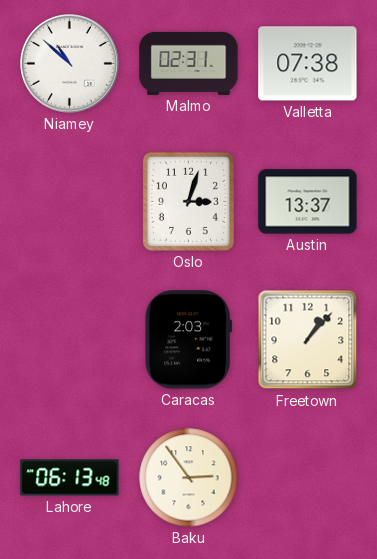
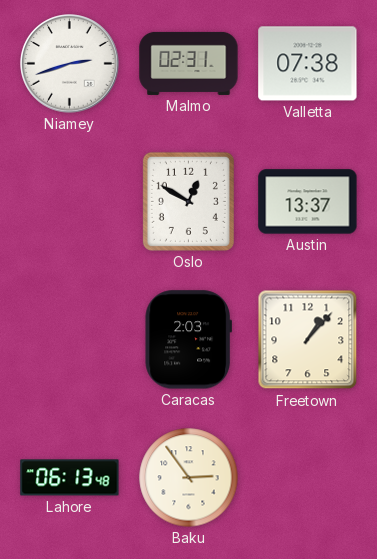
Niamey: 10:52 -> 2:42
Oslo: 3:03 -> 12:50
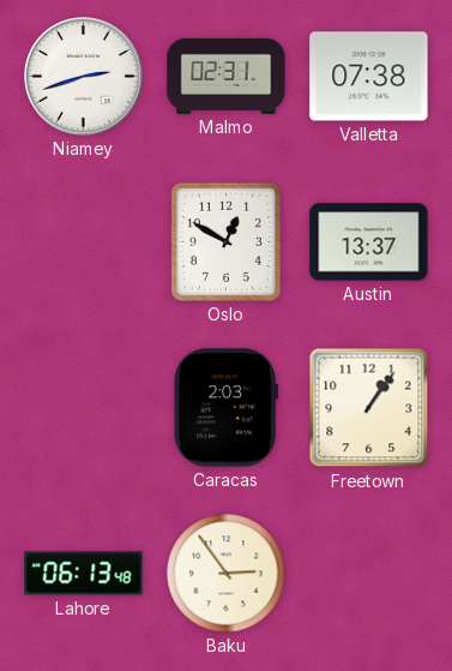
Freetown: 1:07 -> 1:06
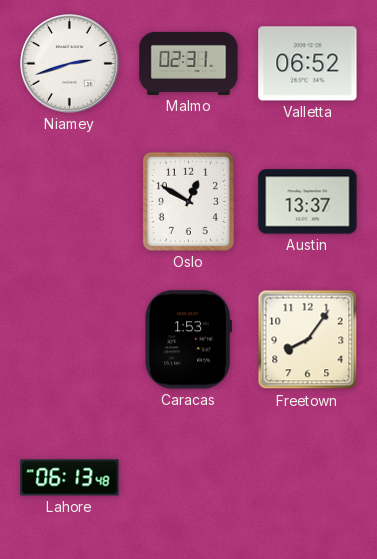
Valletta: 07:38 -> 06:52
Caracas: 2:03 -> 1:53
Freetown: 1:06 -> 8:06
Baku: 2:54 -> none
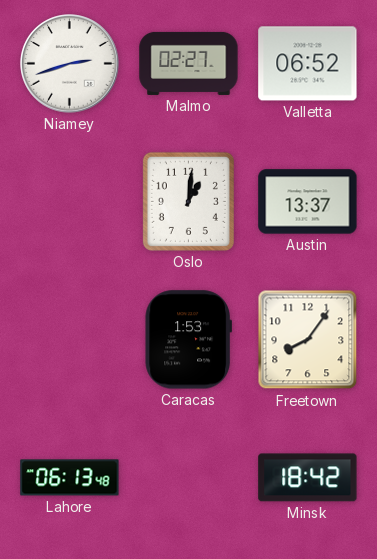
Malmo: 02:31 -> 02:27
Oslo: 12:50 -> 1:01
Minsk: none -> 18:42
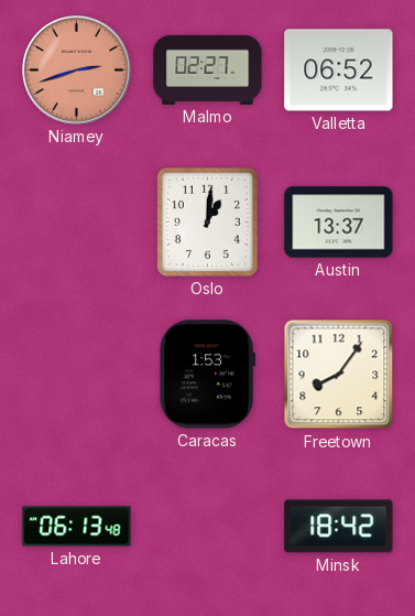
Niamey dial: white -> salmon
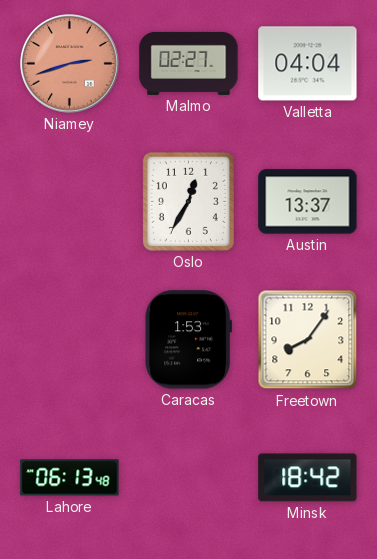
Valletta: 06:52 -> 04:04
Oslo: 1:01 -> 12:35
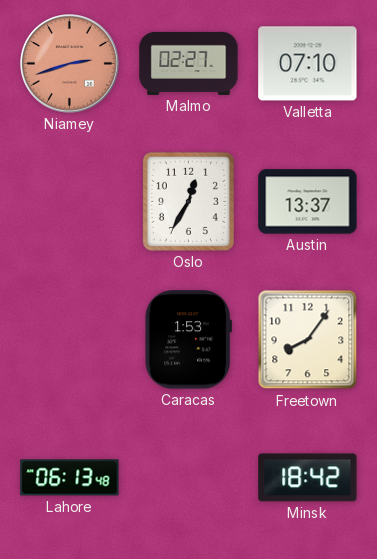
Valletta: 04:04 -> 07:10
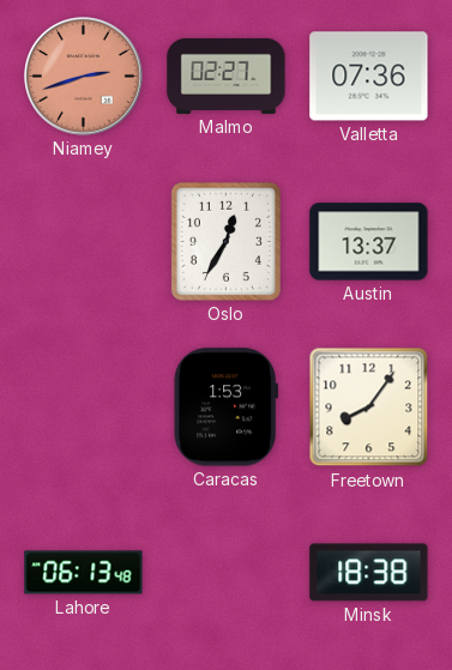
Valletta: 07:10 -> 07:36
Minsk: 18:42 -> 18:38
